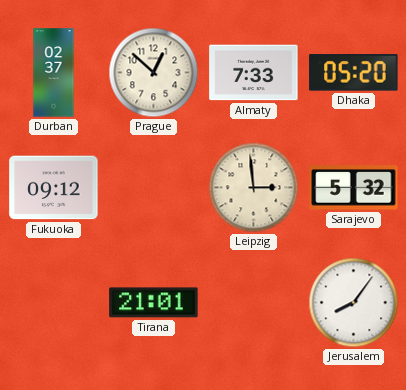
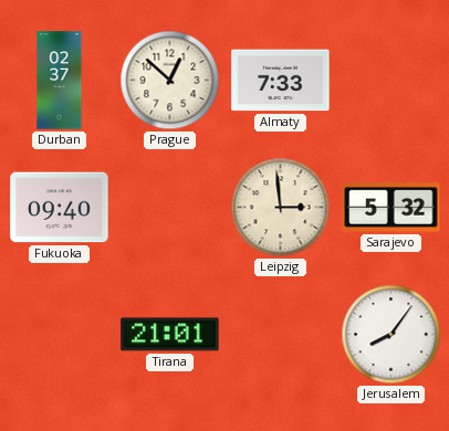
Dhaka: 05:20 -> none
Fukuoka: 09:12 -> 09:40
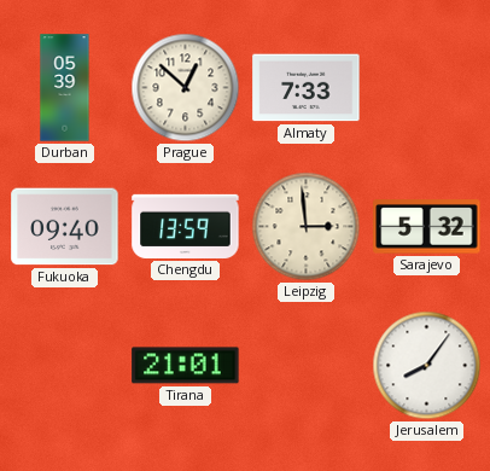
Durban: 02:37 -> 05:39
Chengdu: none -> 13:59
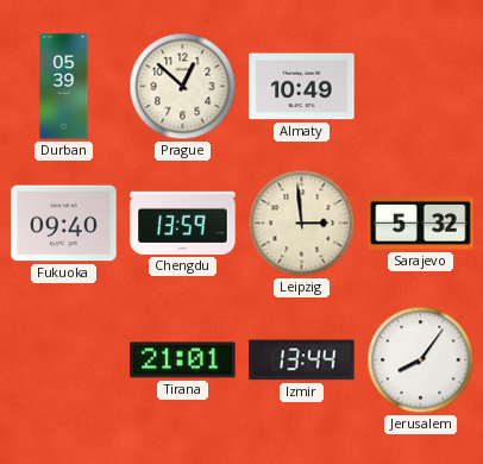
Almaty: 7:33 -> 10:49
Izmir: none -> 13:44
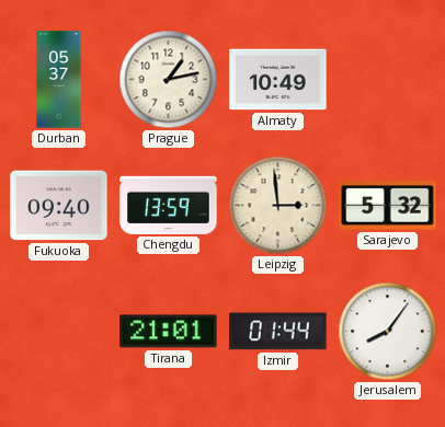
Durban: 05:39 -> 05:37
Prague: 12:52 -> 1:13
Izmir: 13:44 -> 01:44
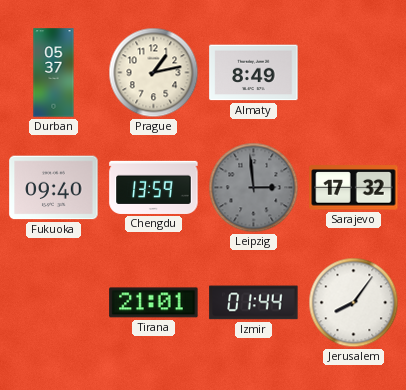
Almaty: 10:49 -> 8:49
Leipzig dial: cream -> grey
Sarajevo: 5:32 -> 17:32
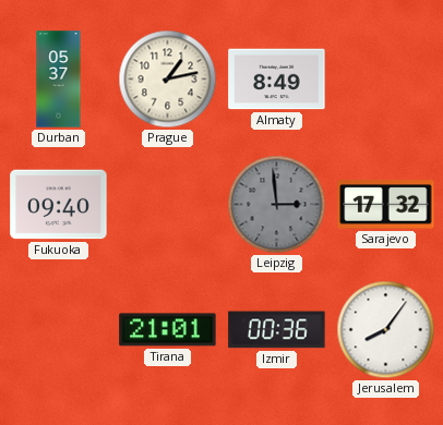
Chengdu: 13:59 -> none
Izmir: 01:44 -> 00:36
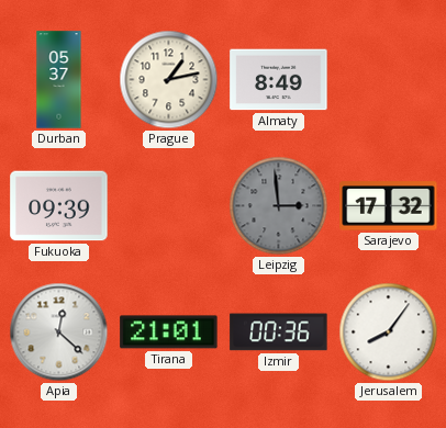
Fukuoka: 09:40 -> 09:39
Apia: none -> 12:22
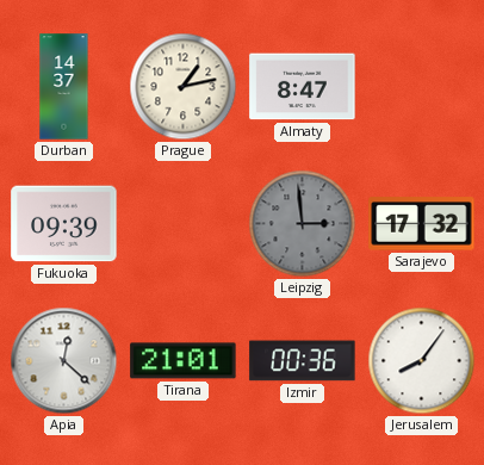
Durban: 05:37 -> 14:37
Almaty: 8:49 -> 8:47
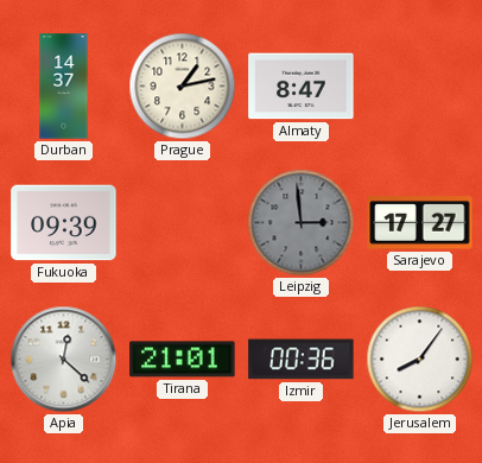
Sarajevo: 17:32 -> 17:27
